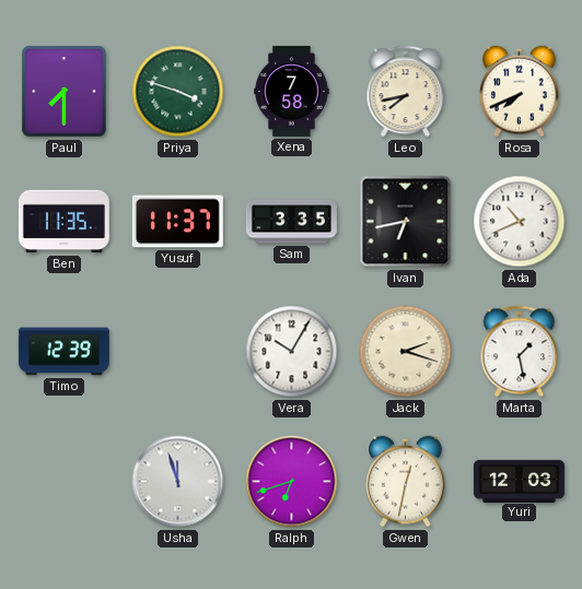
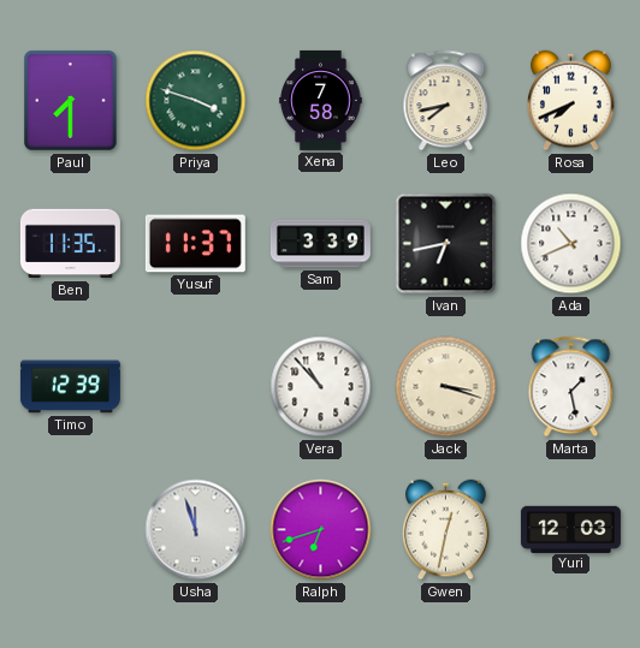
Sam: 3:35 -> 3:39
Vera: 10:05 -> 10:53
Jack: 2:18 -> 3:18
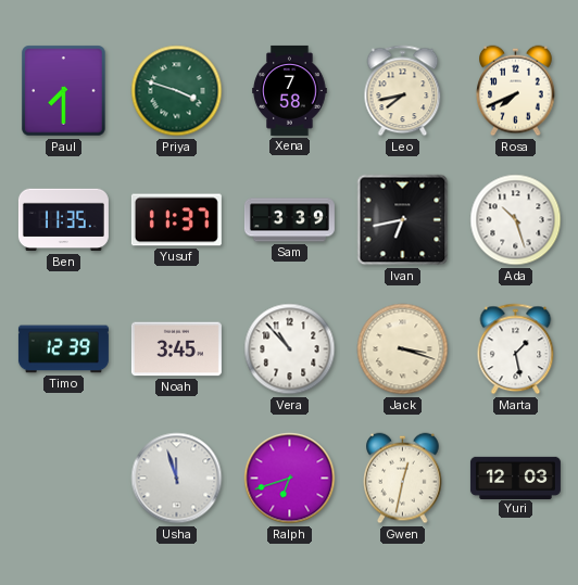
Ada: 10:41 -> 10:27
Noah: none -> 3:45
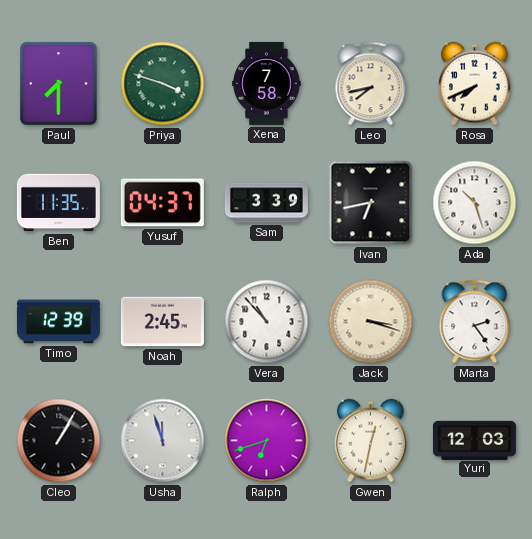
Yusuf: 11:37 -> 04:37
Noah: 3:45 -> 2:45
Marta: 1:28 -> 2:24
Cleo: none -> 1:05
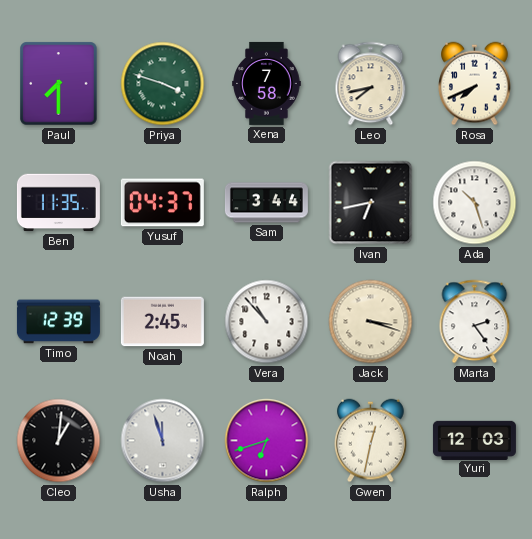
Sam: 3:39 -> 3:44
Cleo: 1:05 -> 1:01
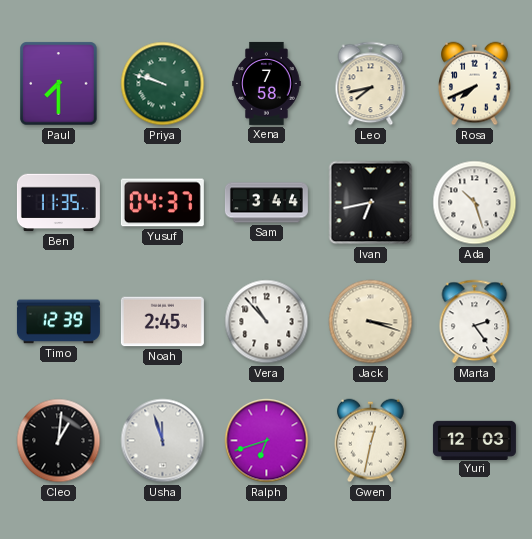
Priya: 3:48 -> 9:48
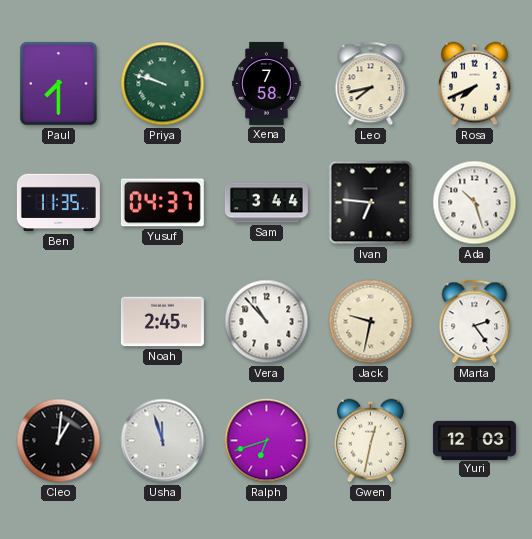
Ivan: 6:43 -> 6:46
Timo: 12:39 -> none
Jack: 3:18 -> 9:32
